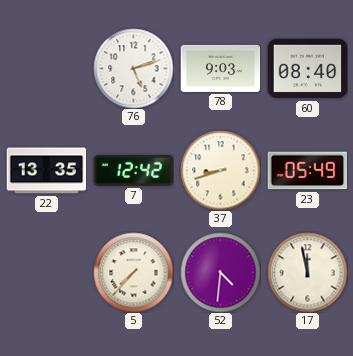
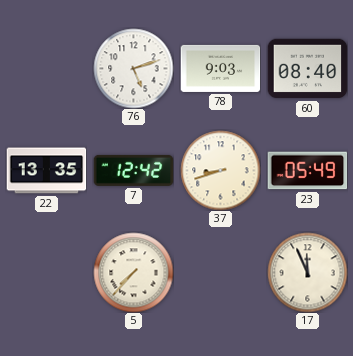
52: 4:31 -> none
17: 11:58 -> 11:56
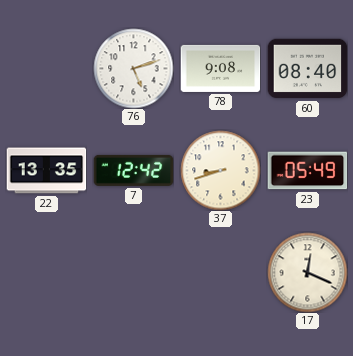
78: 9:03 -> 9:08
5: 7:37 -> none
17: 11:56 -> 12:19
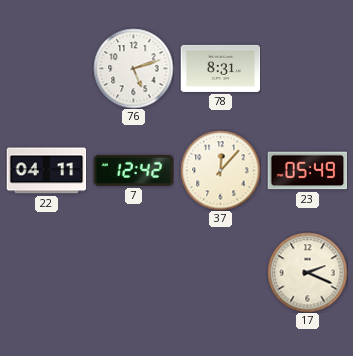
78: 9:08 -> 8:31
60: 08:40 -> none
22: 13:35 -> 04:11
37: 8:42 -> 12:07
17: 12:19 -> 2:19
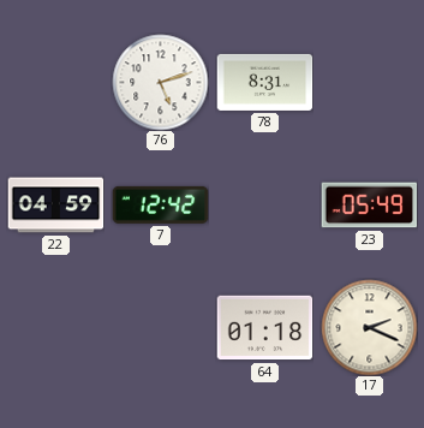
22: 04:11 -> 04:59
37: 12:07 -> none
64: none -> 01:18
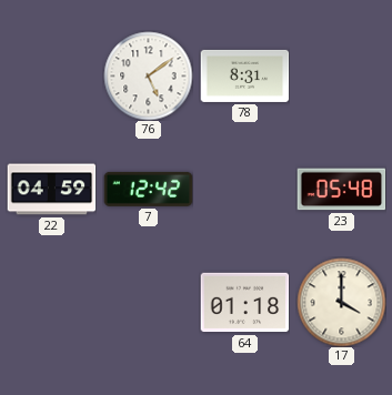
76: 5:12 -> 5:09
23: 05:49 -> 05:48
17: 2:19 -> 4:00
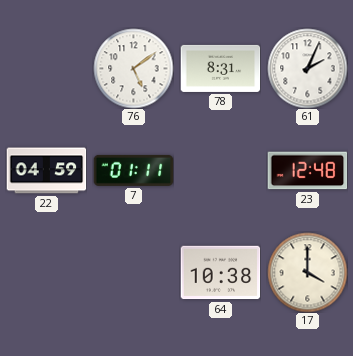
61: none -> 2:04
7: 12:42 -> 01:11
23: 05:48 -> 12:48
64: 01:18 -> 10:38
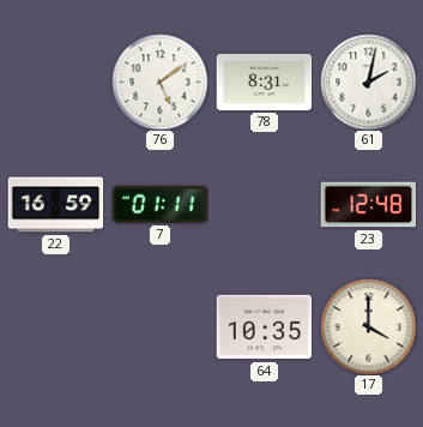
61: 2:04 -> 2:02
22: 04:59 -> 16:59
64: 10:38 -> 10:35
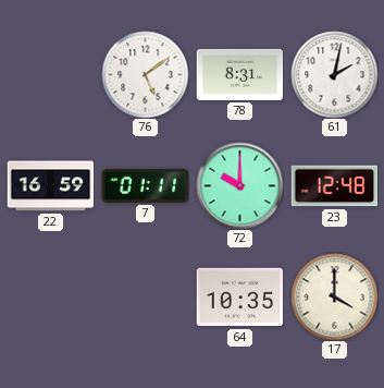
72: none -> 10:00
